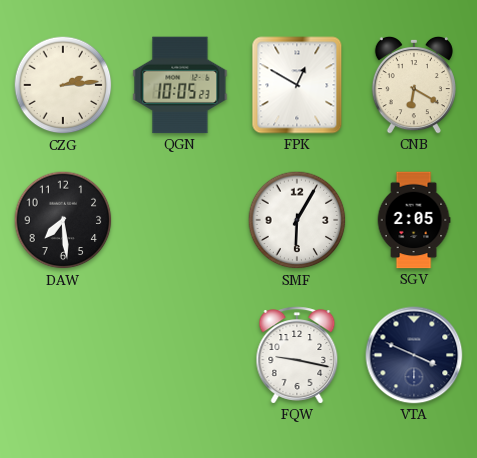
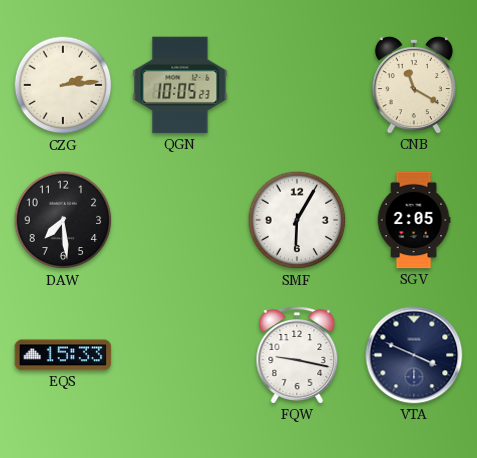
FPK: 12:50 -> none
CNB: 6:20 -> 11:20
EQS: none -> 15:33
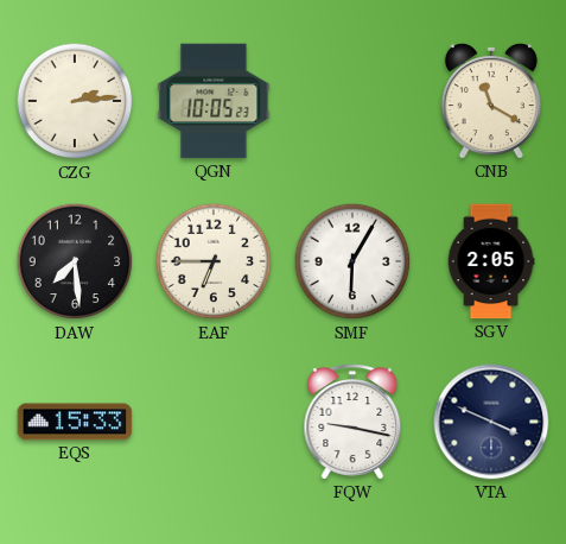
EAF: none -> 6:45
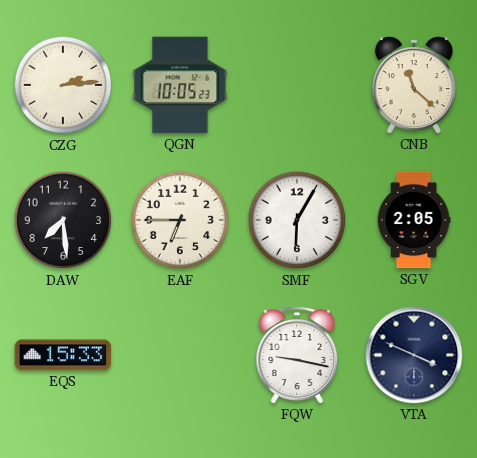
CNB: 11:20 -> 11:22
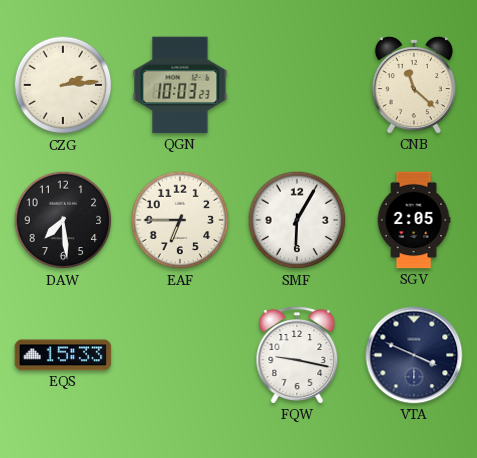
QGN: 10:05 -> 10:03
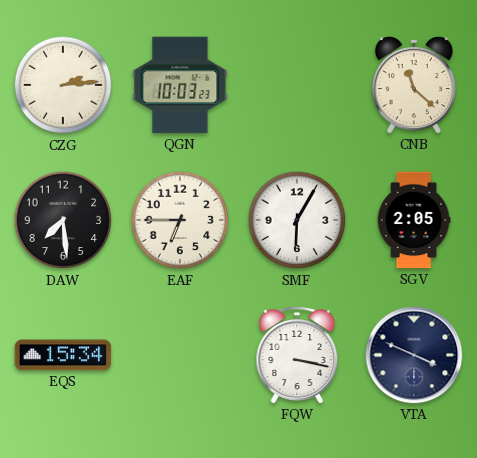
EQS: 15:33 -> 15:34
FQW: 9:17 -> 3:17
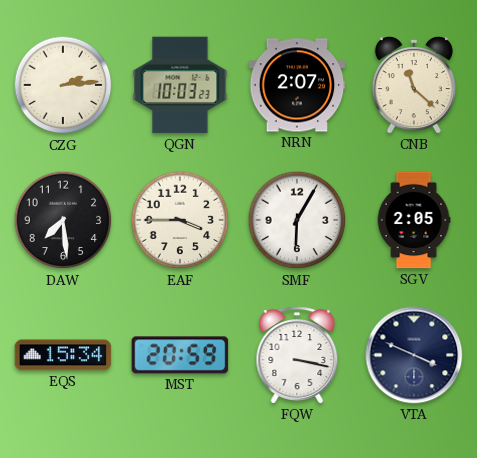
NRN: none -> 2:07
EAF: 6:45 -> 3:45
MST: none -> 20:59
